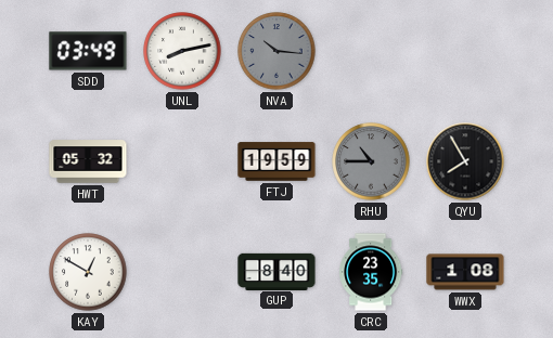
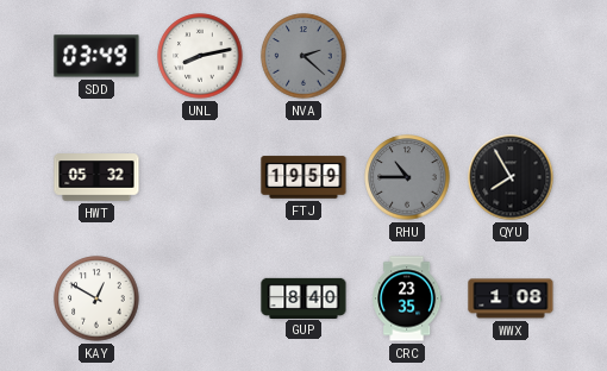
NVA: 10:16 -> 2:22
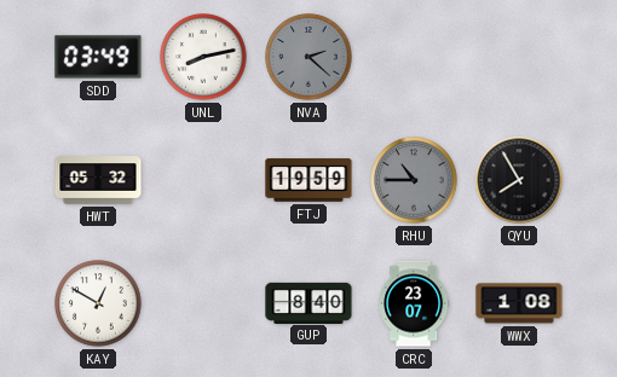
CRC: 23:35 -> 23:07
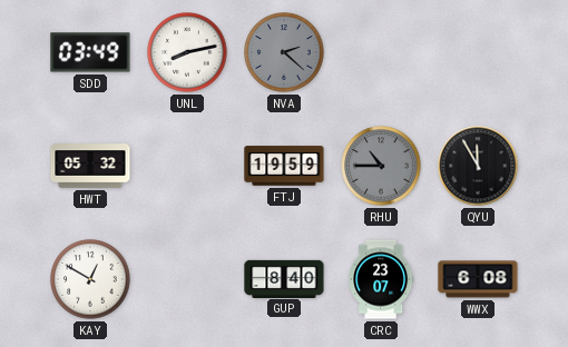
QYU: 7:55 -> 11:55
WWX: 1:08 -> 6:08
